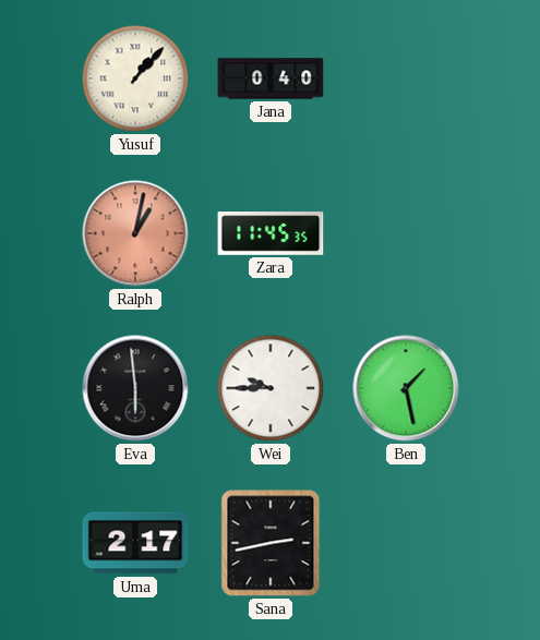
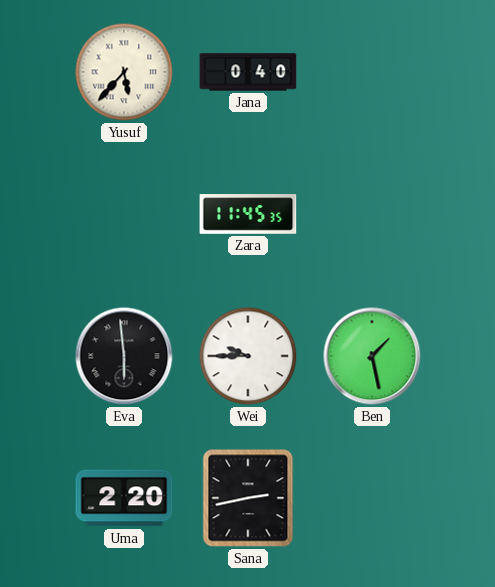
Yusuf: 1:07 -> 5:37
Ralph: 1:02 -> none
Uma: 2:17 -> 2:20
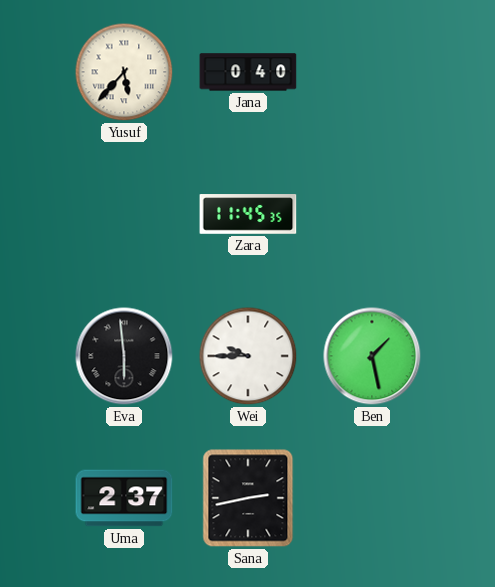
Uma: 2:20 -> 2:37
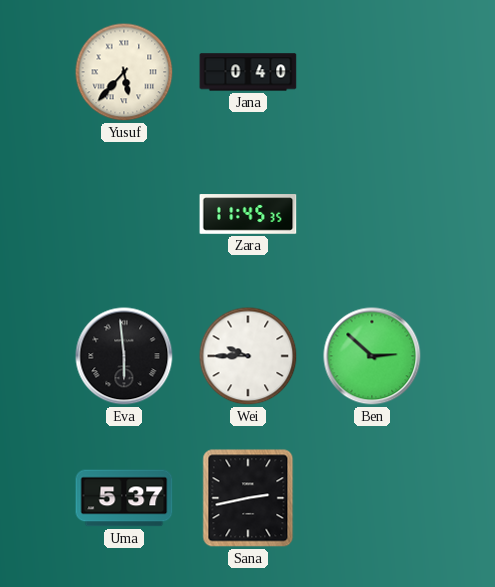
Ben: 1:28 -> 2:52
Uma: 2:37 -> 5:37
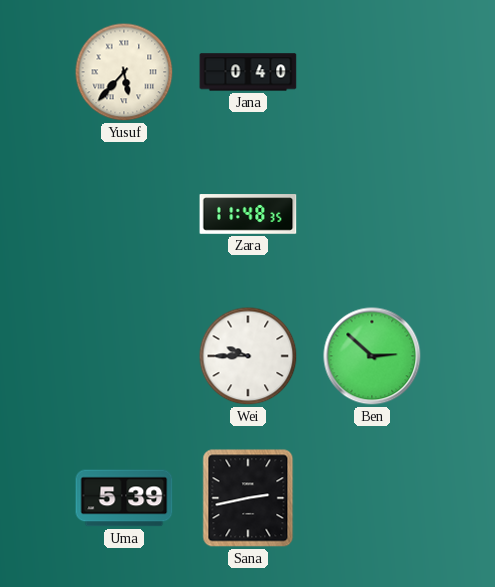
Zara: 11:45 -> 11:48
Eva: 5:59 -> none
Uma: 5:37 -> 5:39
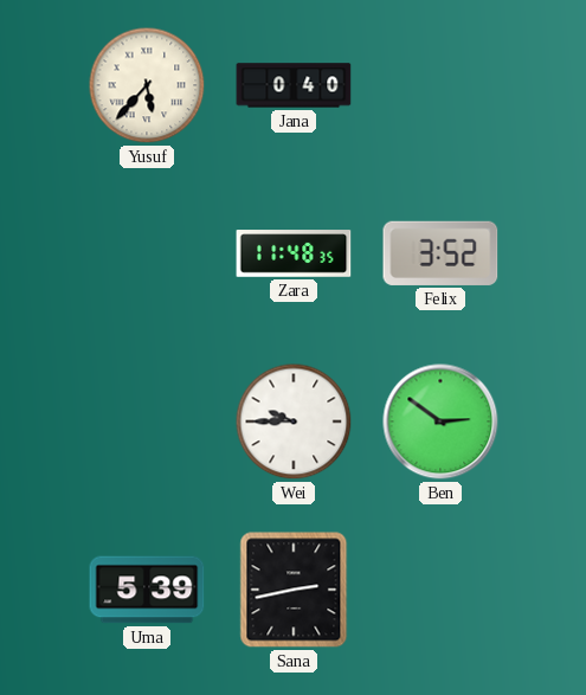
Felix: none -> 3:52
Ben: 2:52 -> 2:51
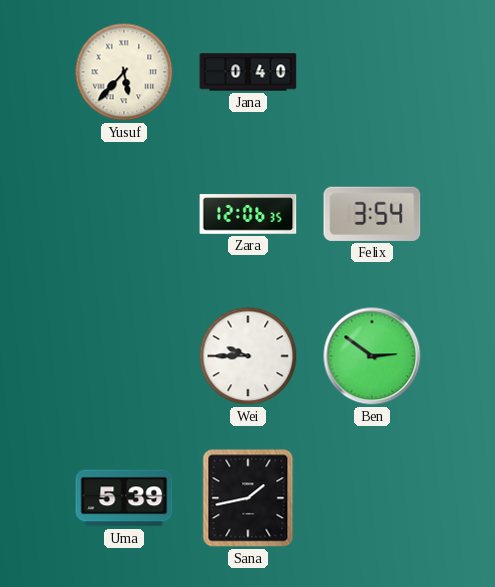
Zara: 11:48 -> 12:06
Felix: 3:52 -> 3:54
Sana: 2:43 -> 1:43
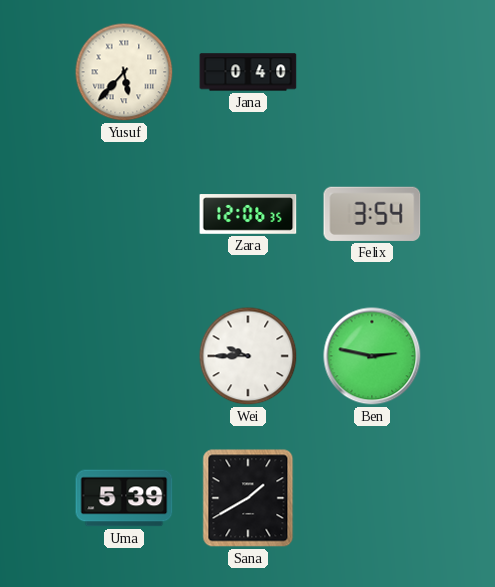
Ben: 2:51 -> 2:47
Sana: 1:43 -> 1:40
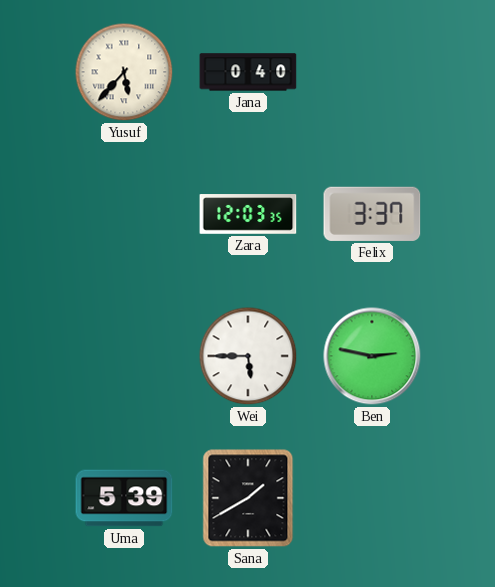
Zara: 12:06 -> 12:03
Felix: 3:54 -> 3:37
Wei: 9:45 -> 5:45
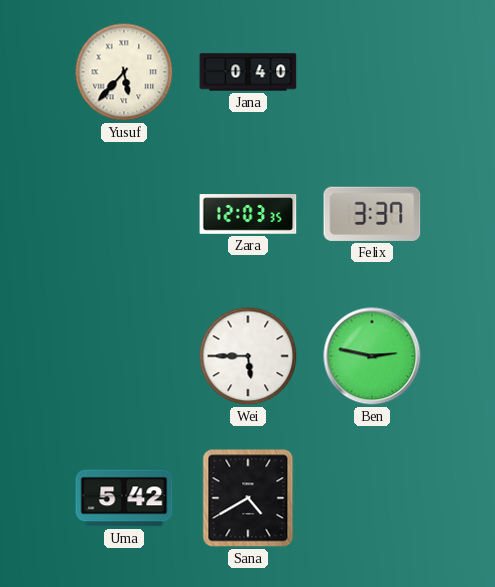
Uma: 5:39 -> 5:42
Sana: 1:40 -> 4:40
